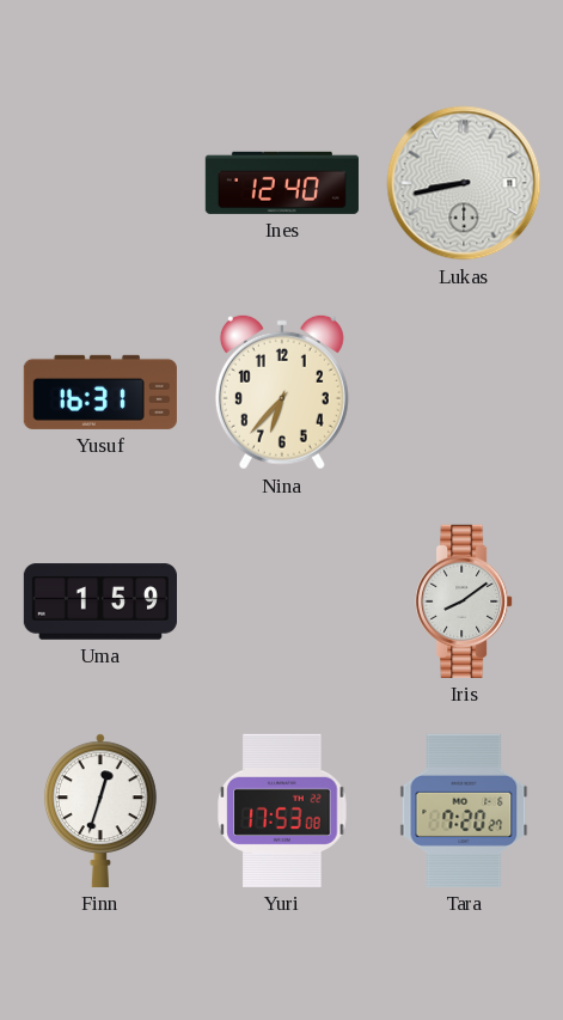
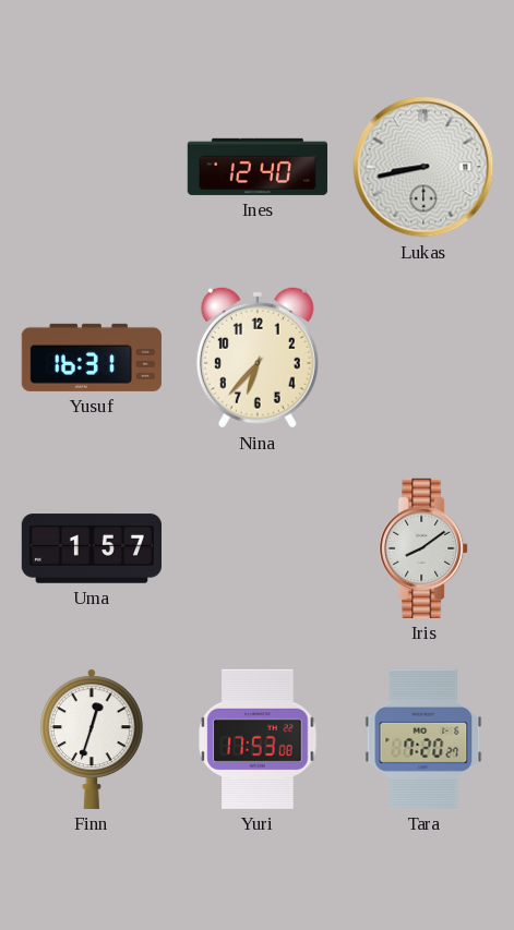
Uma: 1:59 -> 1:57
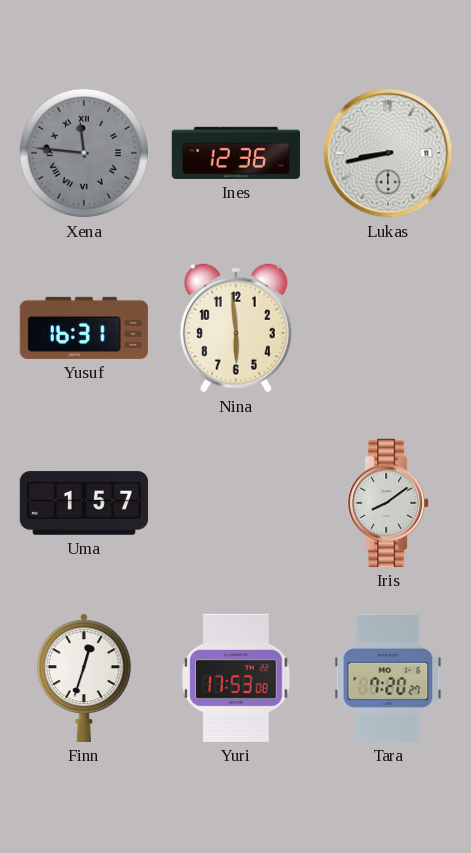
Xena: none -> 11:46
Ines: 12:40 -> 12:36
Nina: 6:37 -> 5:59
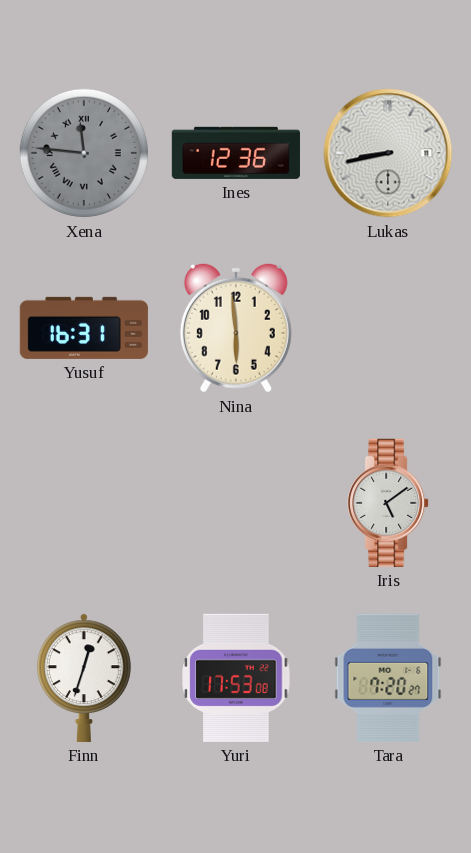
Uma: 1:57 -> none
Iris: 8:09 -> 5:09
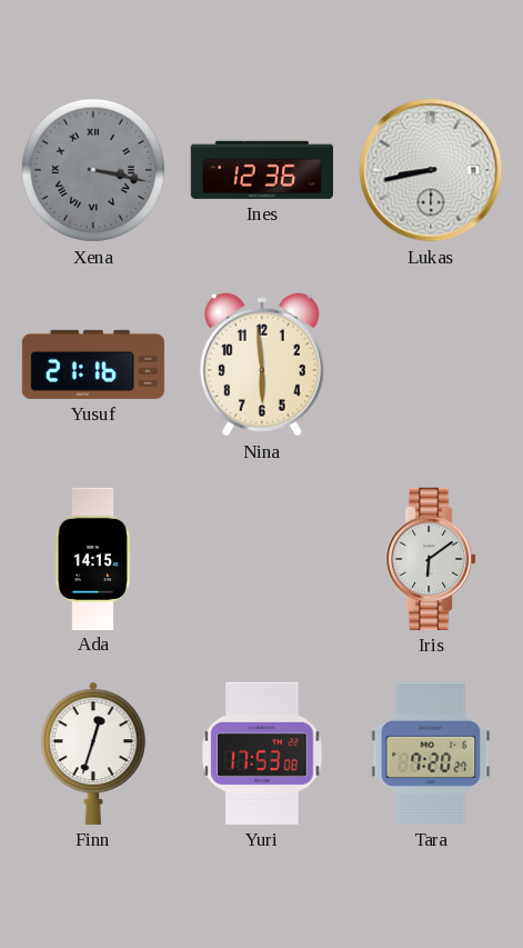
Xena: 11:46 -> 3:17
Yusuf: 16:31 -> 21:16
Ada: none -> 14:15
Iris: 5:09 -> 6:09
